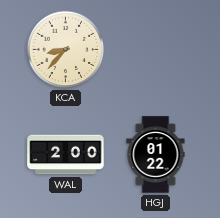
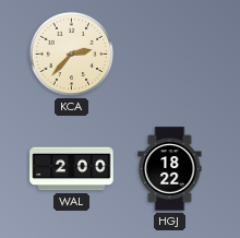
KCA: 8:37 -> 2:37
HGJ: 01:22 -> 18:22
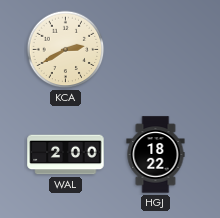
KCA: 2:37 -> 2:40
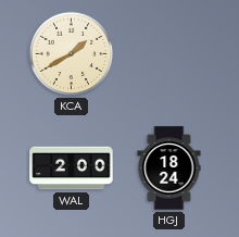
KCA: 2:40 -> 1:40
HGJ: 18:22 -> 18:24
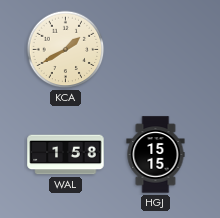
WAL: 2:00 -> 1:58
HGJ: 18:24 -> 15:15
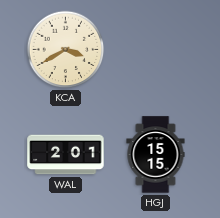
KCA: 1:40 -> 3:40
WAL: 1:58 -> 2:01
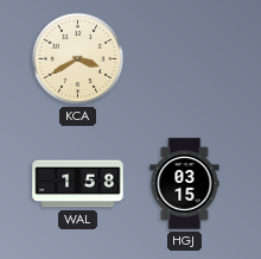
WAL: 2:01 -> 1:58
HGJ: 15:15 -> 03:15
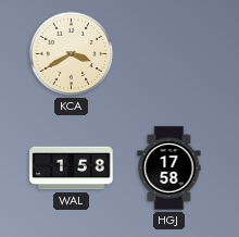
HGJ: 03:15 -> 17:58
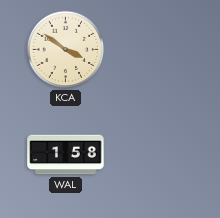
KCA: 3:40 -> 3:51
HGJ: 17:58 -> none
